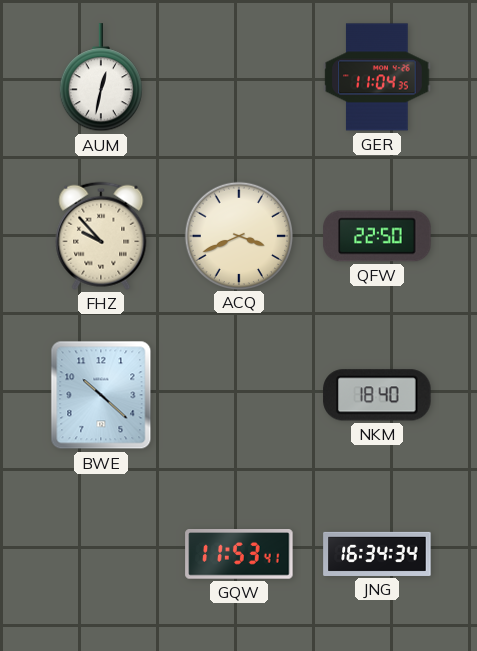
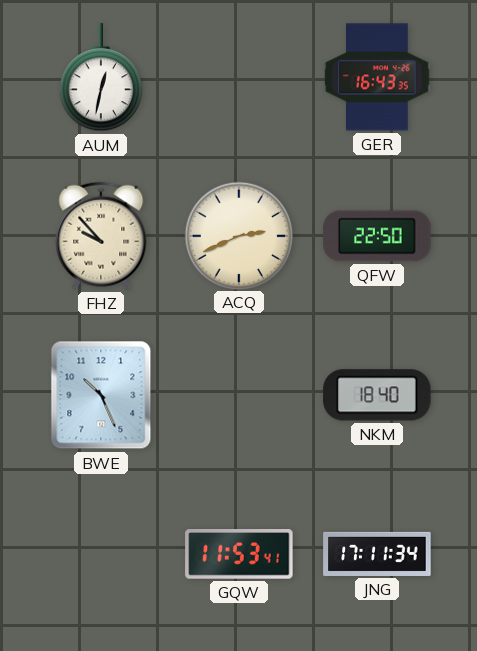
GER: 11:04 -> 16:43
ACQ: 3:41 -> 2:41
BWE: 10:22 -> 10:26
JNG: 16:34 -> 17:11
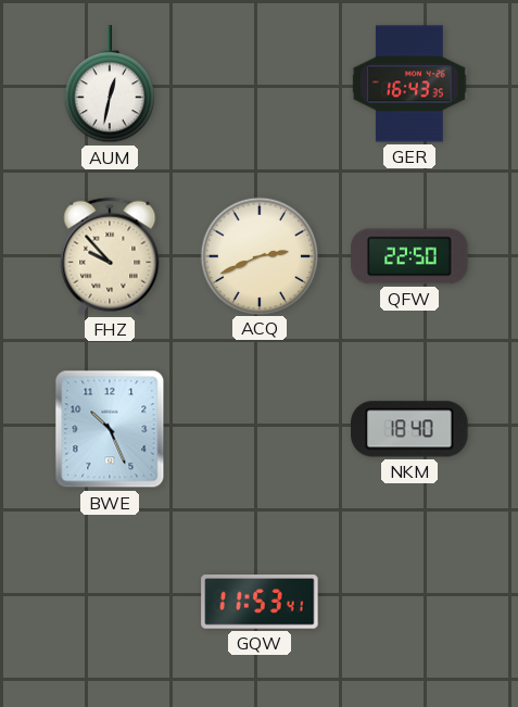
JNG: 17:11 -> none
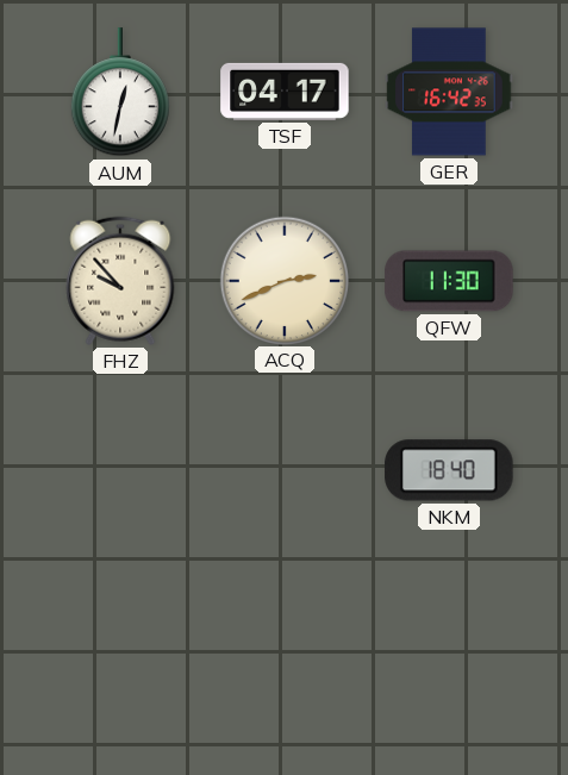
TSF: none -> 04:17
GER: 16:43 -> 16:42
QFW: 22:50 -> 11:30
BWE: 10:26 -> none
GQW: 11:53 -> none
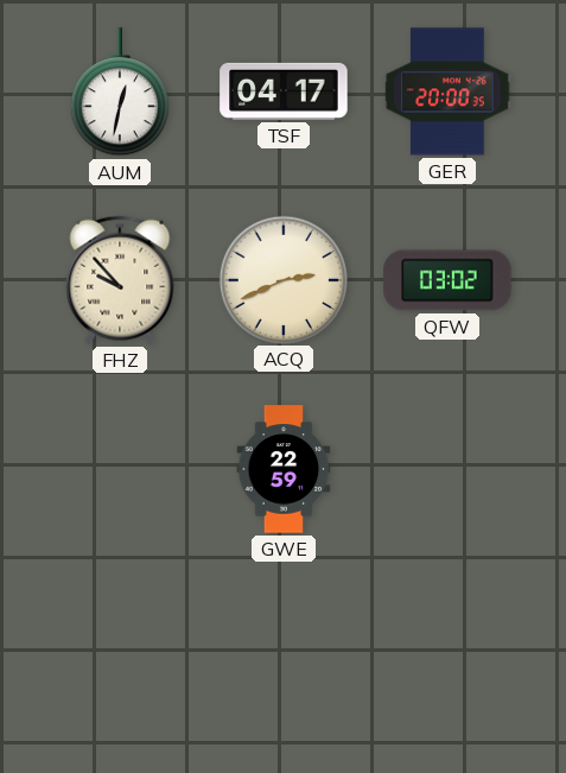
GER: 16:42 -> 20:00
QFW: 11:30 -> 03:02
GWE: none -> 22:59
NKM: 18:40 -> none
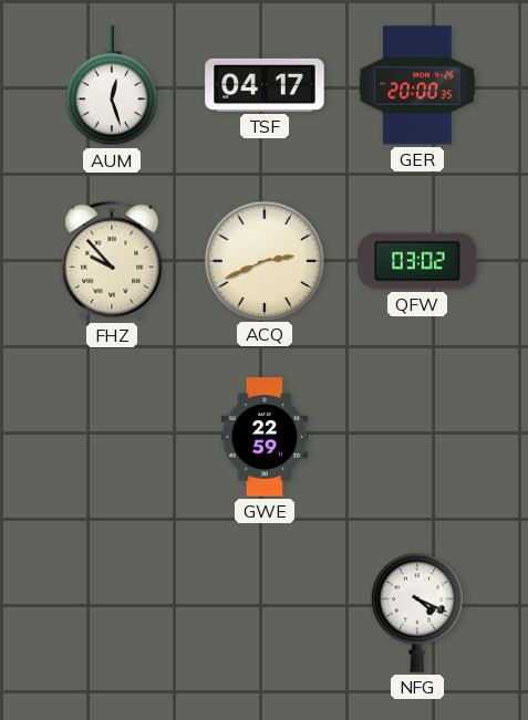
AUM: 12:32 -> 12:27
NFG: none -> 4:19
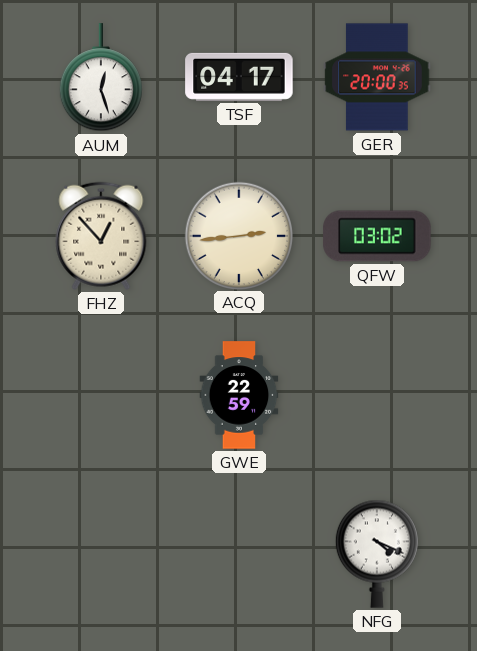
FHZ: 9:53 -> 12:53
ACQ: 2:41 -> 2:44
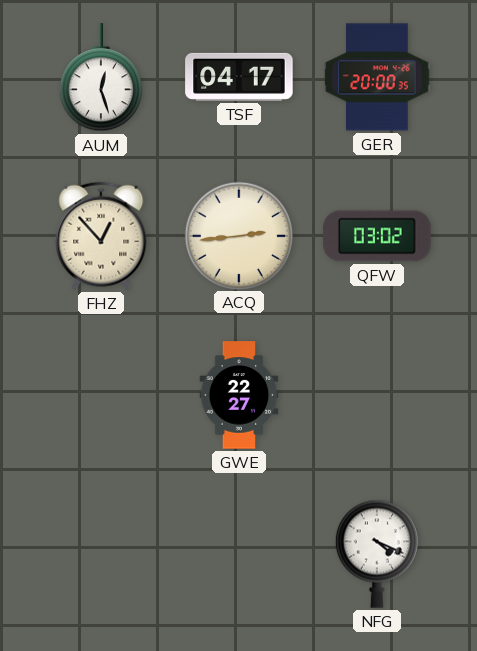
GWE: 22:59 -> 22:27
